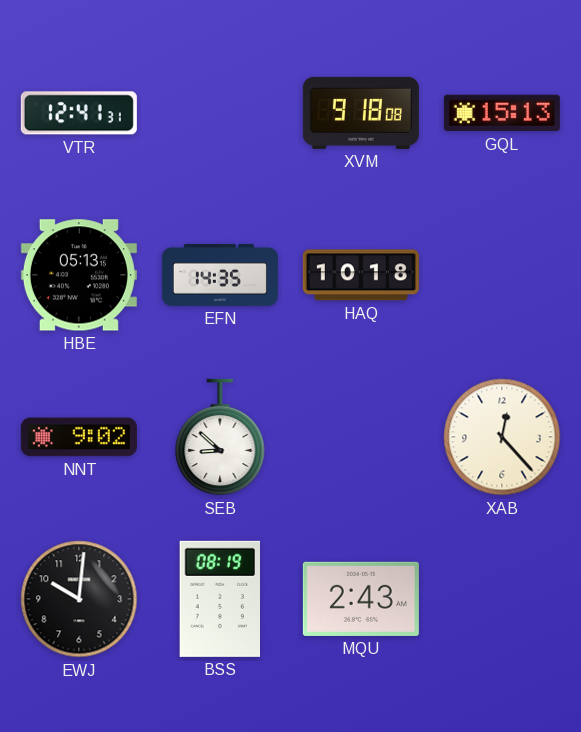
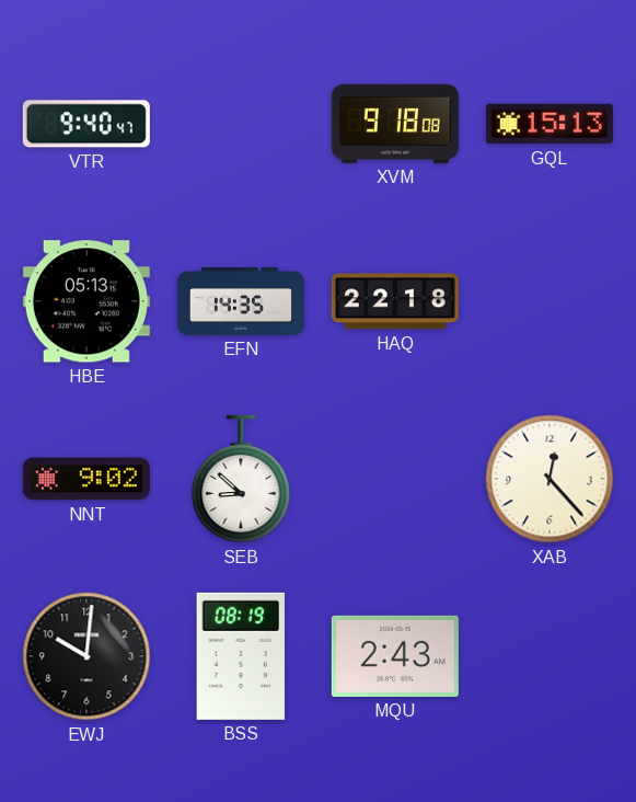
VTR: 12:41 -> 9:40
HAQ: 10:18 -> 22:18
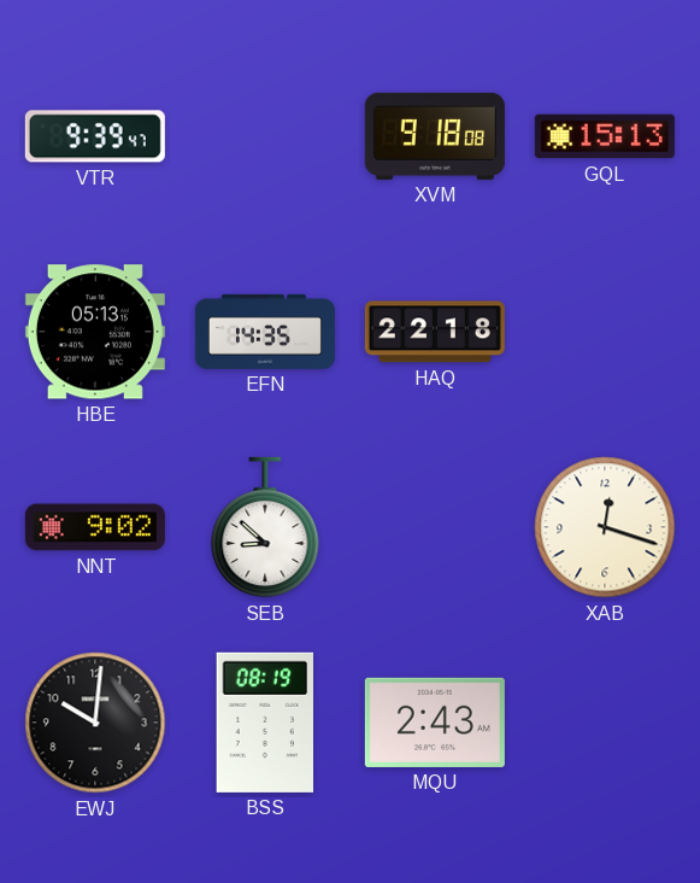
VTR: 9:40 -> 9:39
XAB: 12:23 -> 12:18
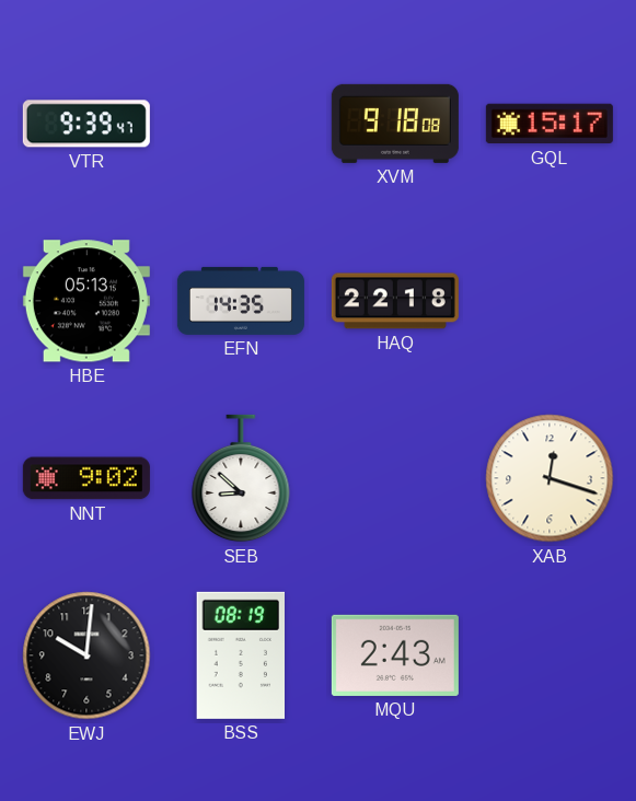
GQL: 15:13 -> 15:17
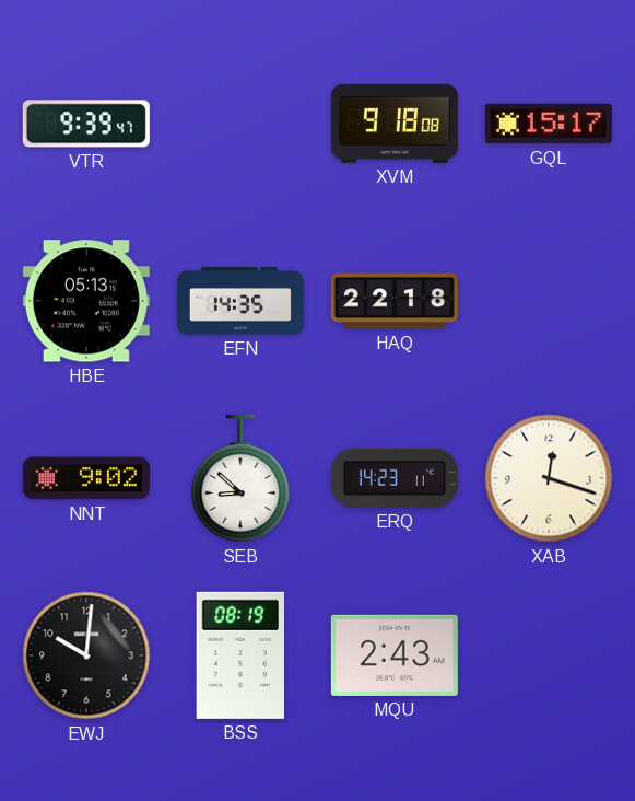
ERQ: none -> 14:23
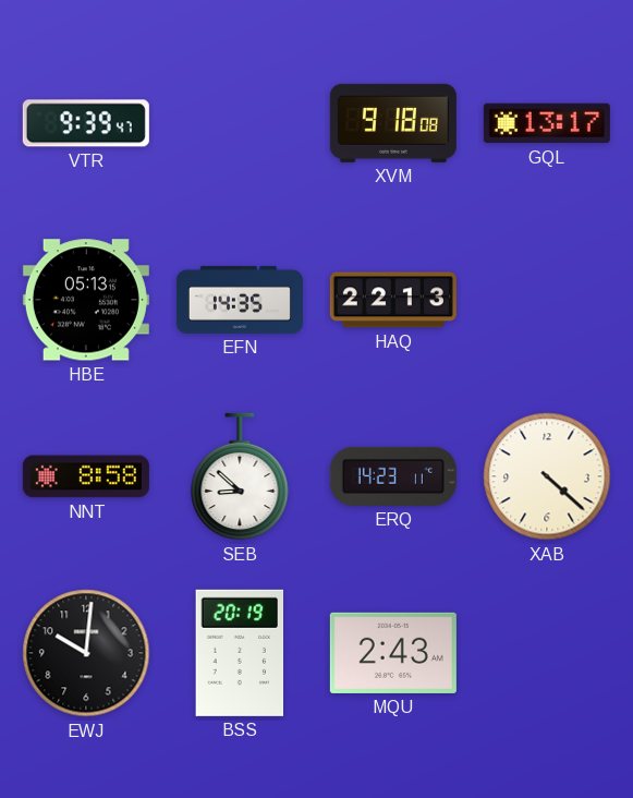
GQL: 15:17 -> 13:17
HAQ: 22:18 -> 22:13
NNT: 9:02 -> 8:58
XAB: 12:18 -> 4:22
BSS: 08:19 -> 20:19
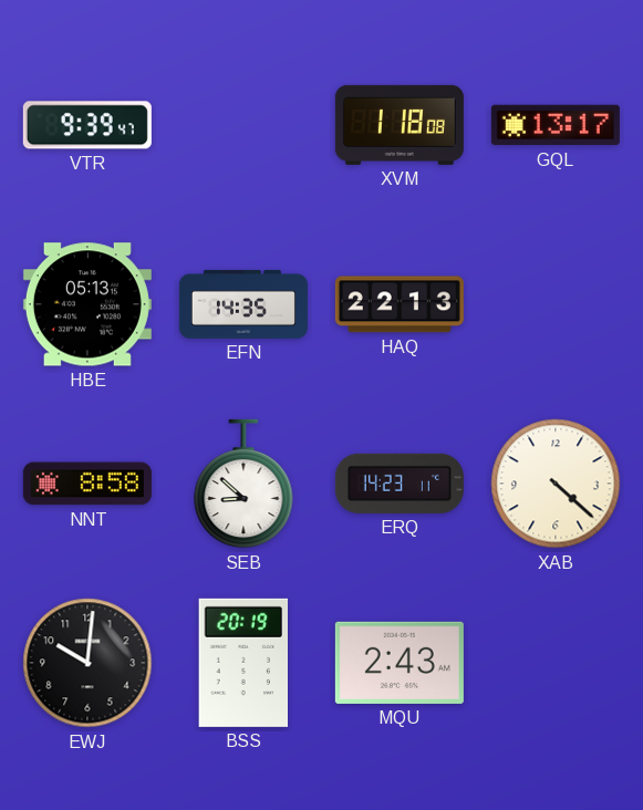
XVM: 9:18 -> 1:18
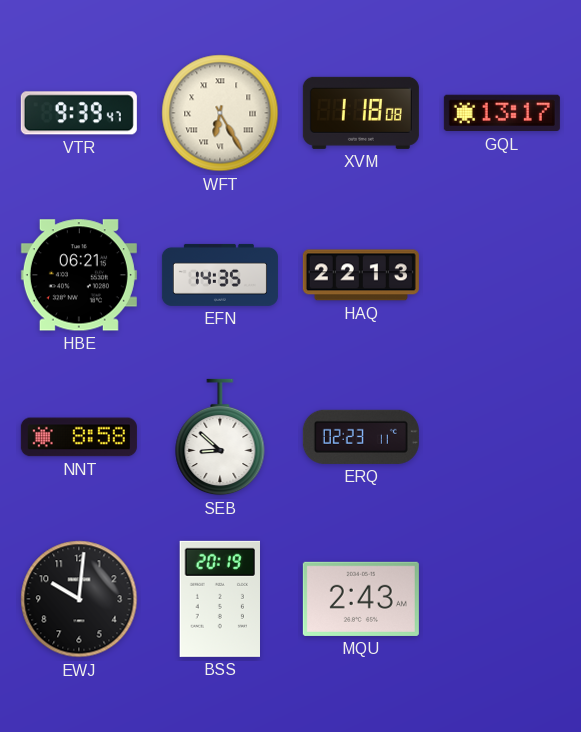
WFT: none -> 6:25
HBE: 05:13 -> 06:21
ERQ: 14:23 -> 02:23
XAB: 4:22 -> none
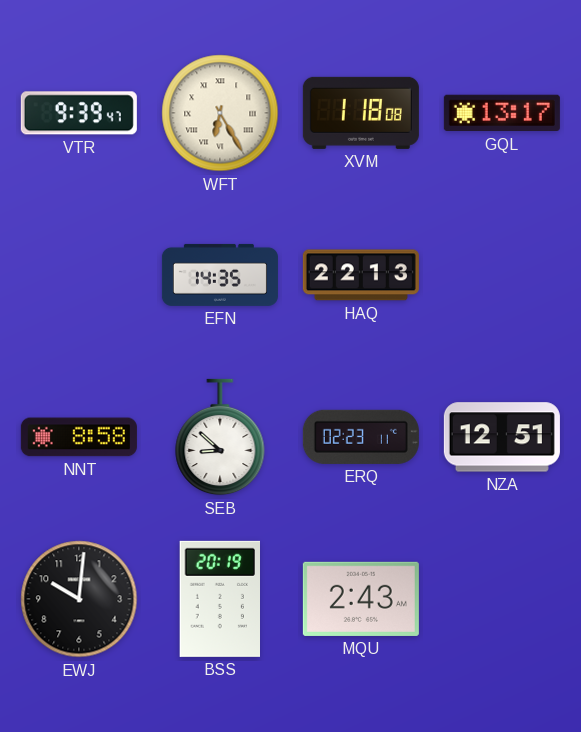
HBE: 06:21 -> none
NZA: none -> 12:51
